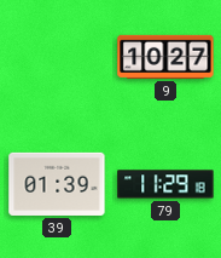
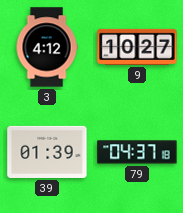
3: none -> 4:12
79: 11:29 -> 04:37
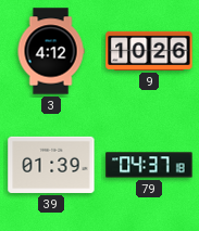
9: 10:27 -> 10:26
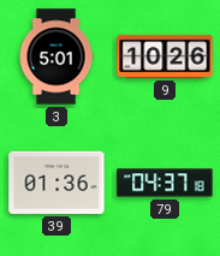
3: 4:12 -> 5:01
39: 01:39 -> 01:36
